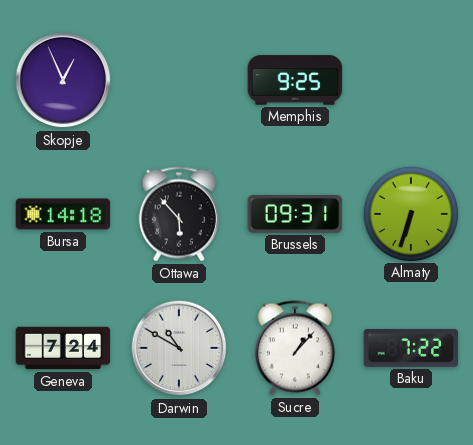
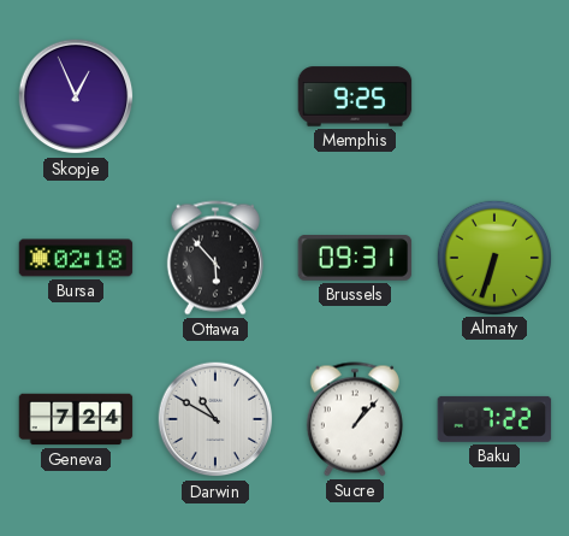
Bursa: 14:18 -> 02:18
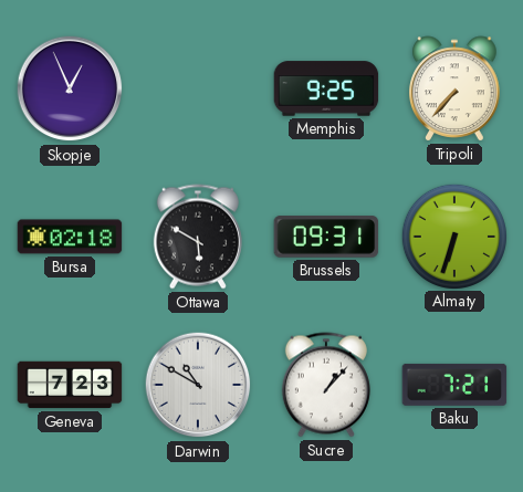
Tripoli: none -> 7:37
Ottawa: 5:53 -> 5:50
Geneva: 7:24 -> 7:23
Baku: 7:22 -> 7:21
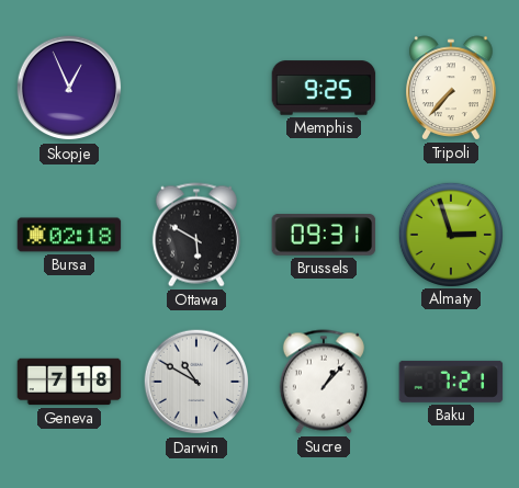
Almaty: 6:33 -> 2:57
Geneva: 7:23 -> 7:18
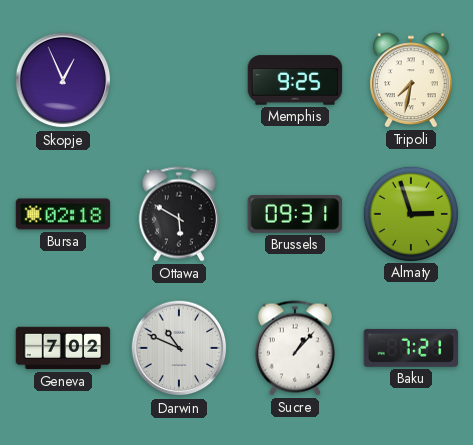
Tripoli: 7:37 -> 7:32
Geneva: 7:18 -> 7:02
Darwin: 10:50 -> 10:49
